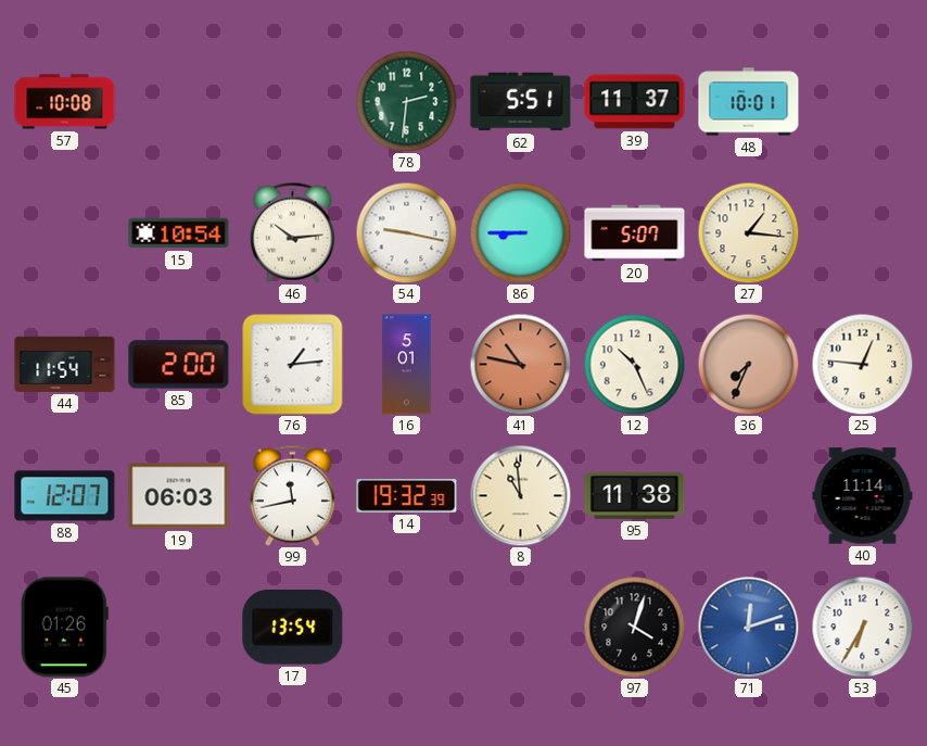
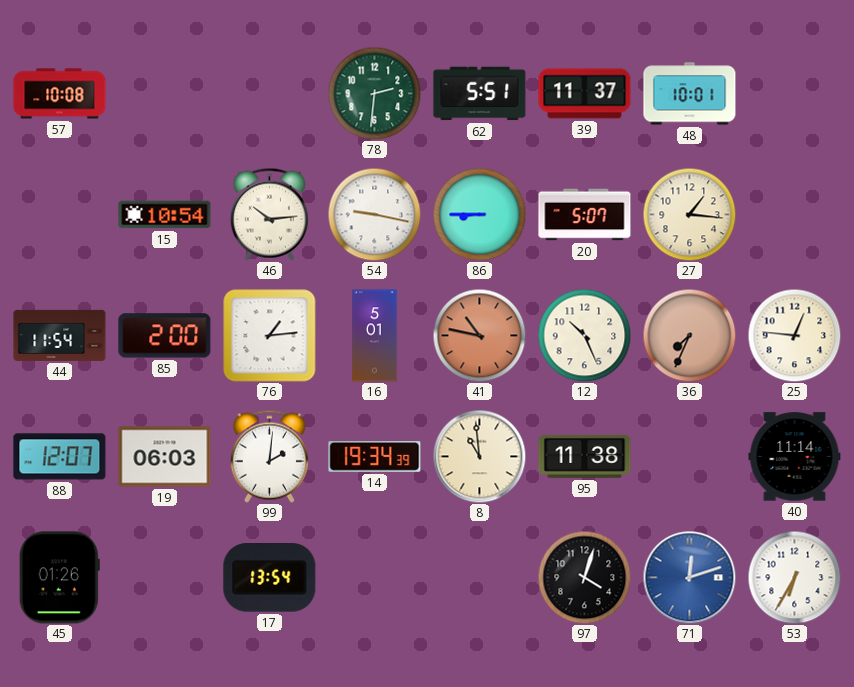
99: 11:43 -> 2:01
14: 19:32 -> 19:34
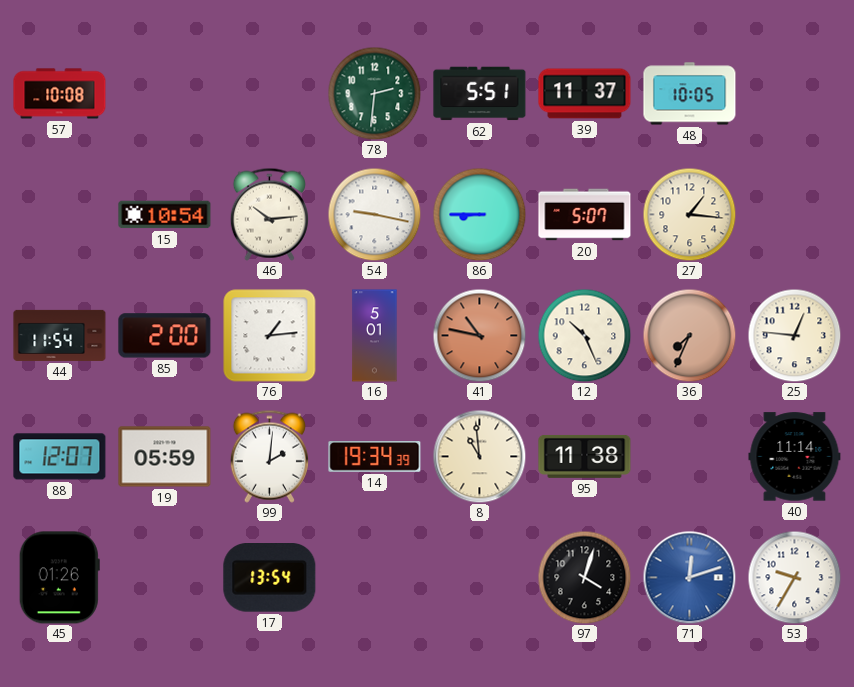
48: 10:01 -> 10:05
19: 06:03 -> 05:59
53: 6:35 -> 9:35
